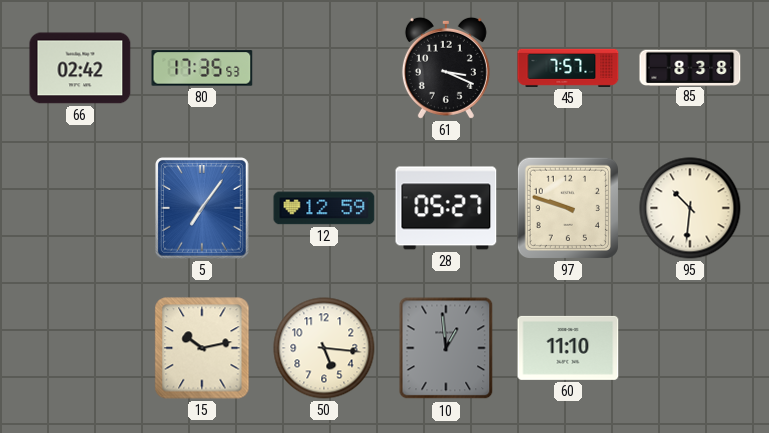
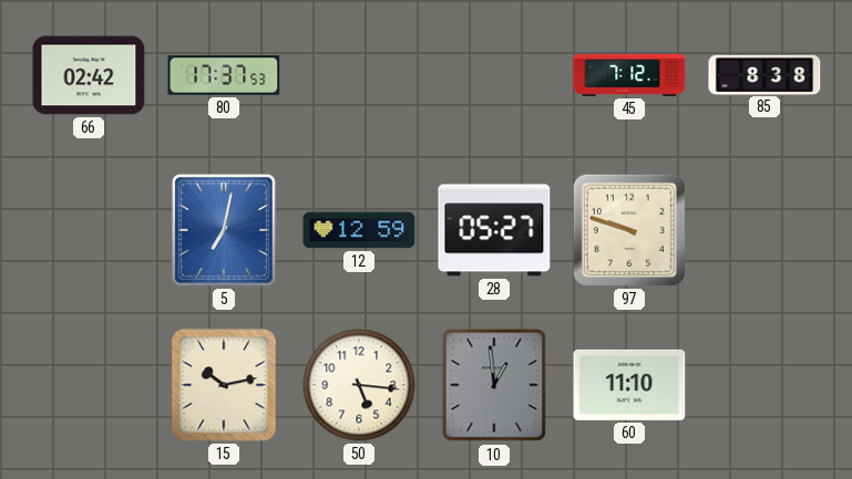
80: 17:35 -> 17:37
61: 3:19 -> none
45: 7:57 -> 7:12
5: 7:06 -> 7:02
95: 10:31 -> none
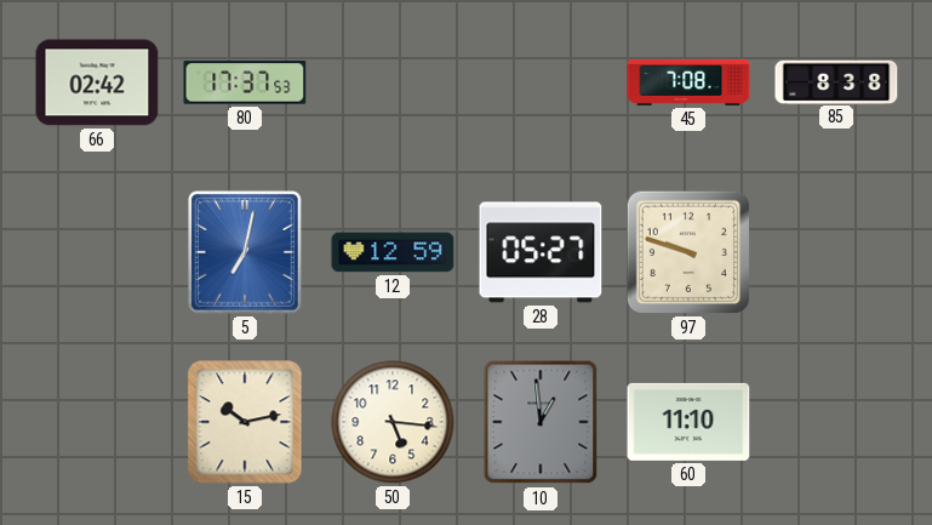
45: 7:12 -> 7:08
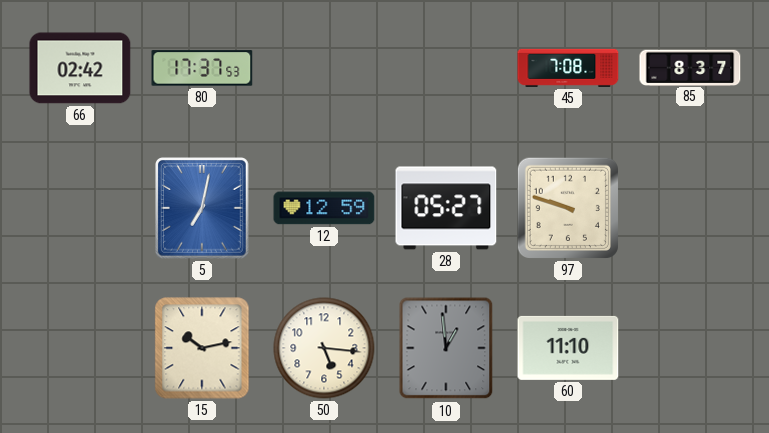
85: 8:38 -> 8:37
